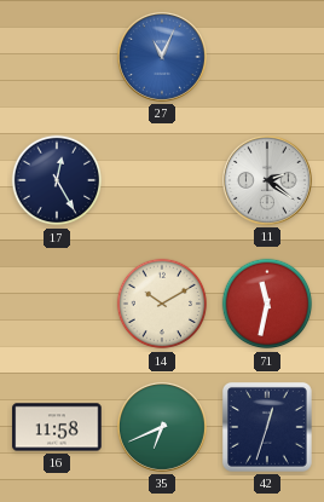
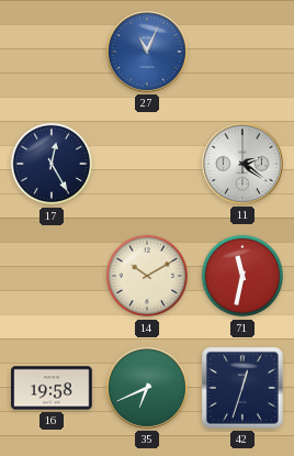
16: 11:58 -> 19:58
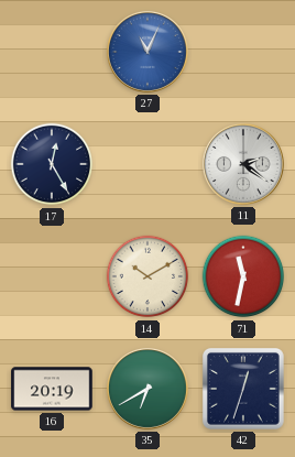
16: 19:58 -> 20:19
35: 6:41 -> 6:40
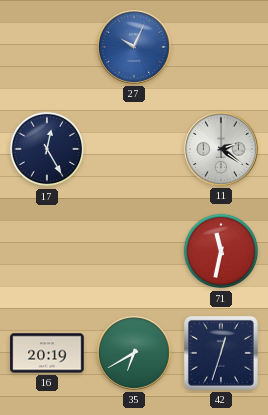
27: 11:04 -> 10:04
14: 10:10 -> none
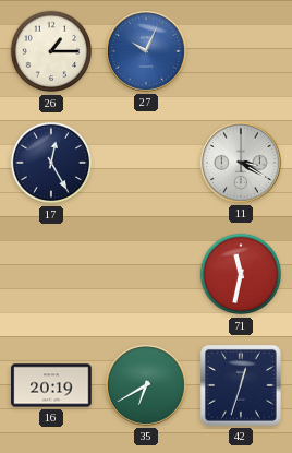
26: none -> 1:15
11: 2:21 -> 3:20
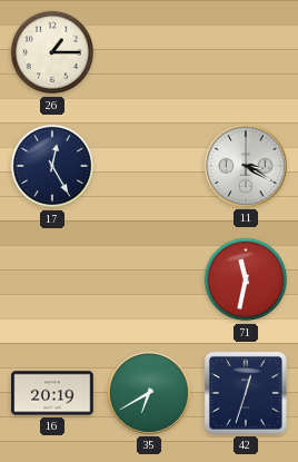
27: 10:04 -> none
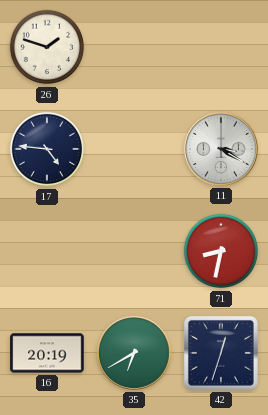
26: 1:15 -> 1:48
17: 12:25 -> 4:46
71: 11:32 -> 8:32
